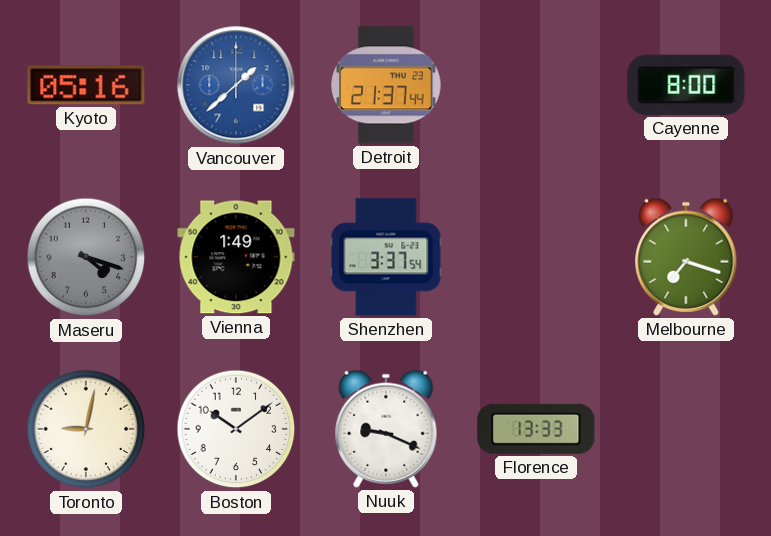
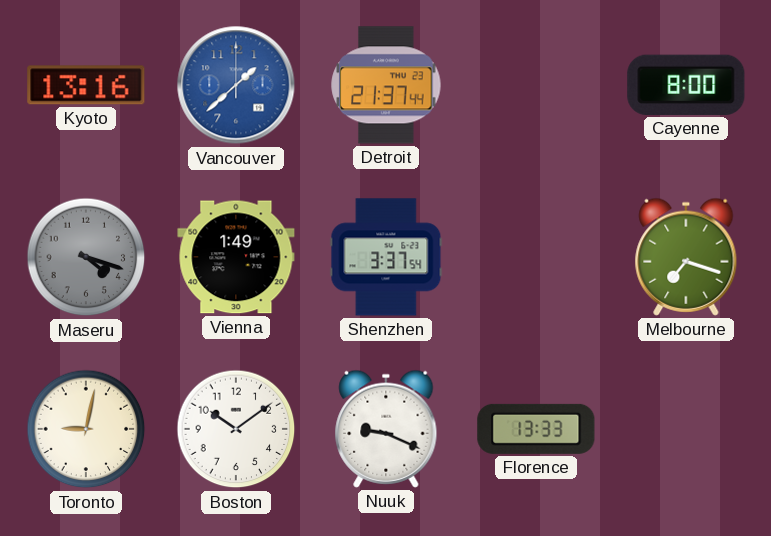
Kyoto: 05:16 -> 13:16
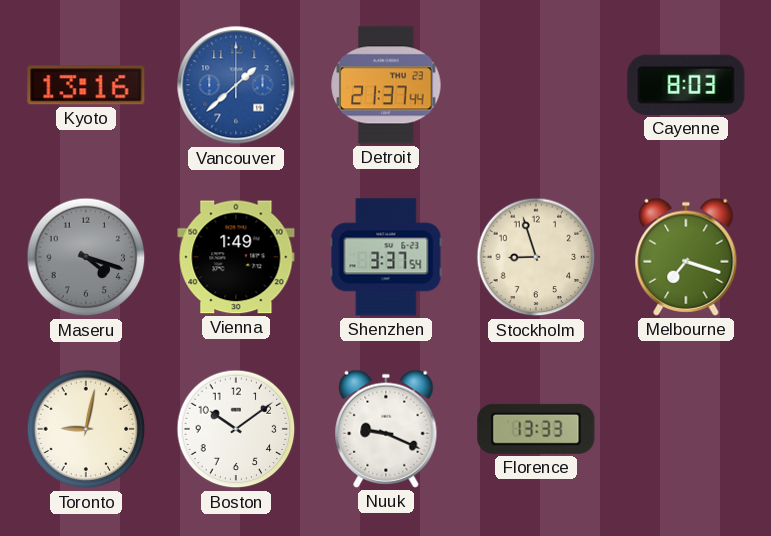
Cayenne: 8:00 -> 8:03
Stockholm: none -> 8:57
